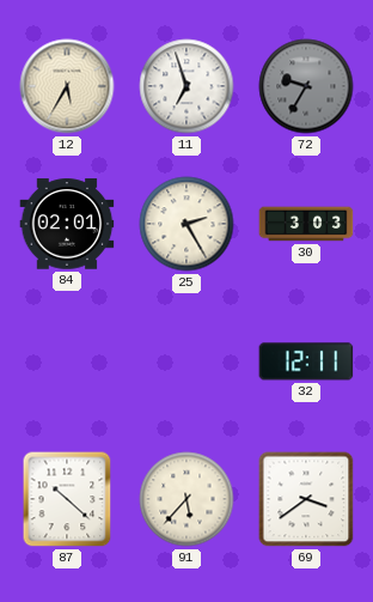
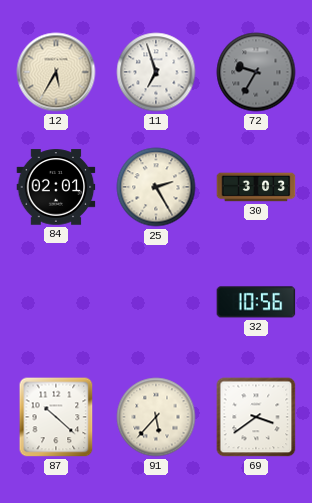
32: 12:11 -> 10:56
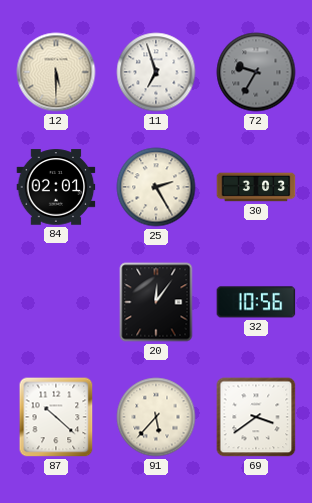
12: 5:35 -> 5:30
20: none -> 12:06
